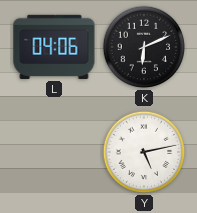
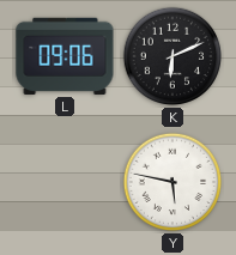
L: 04:06 -> 09:06
Y: 5:13 -> 5:47
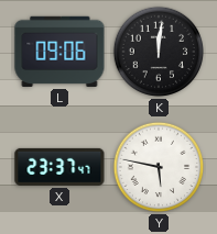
K: 6:11 -> 12:01
X: none -> 23:37
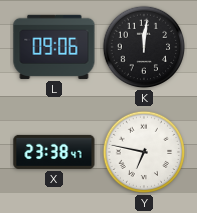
X: 23:37 -> 23:38
Y: 5:47 -> 6:47
